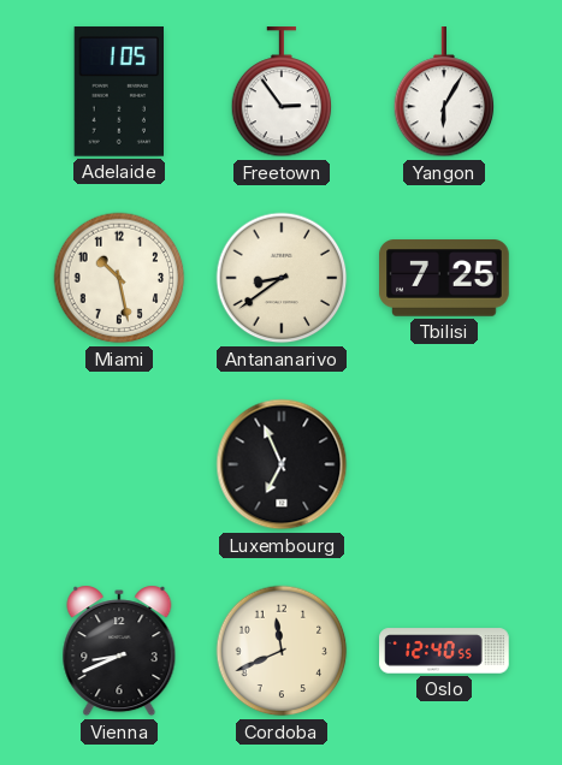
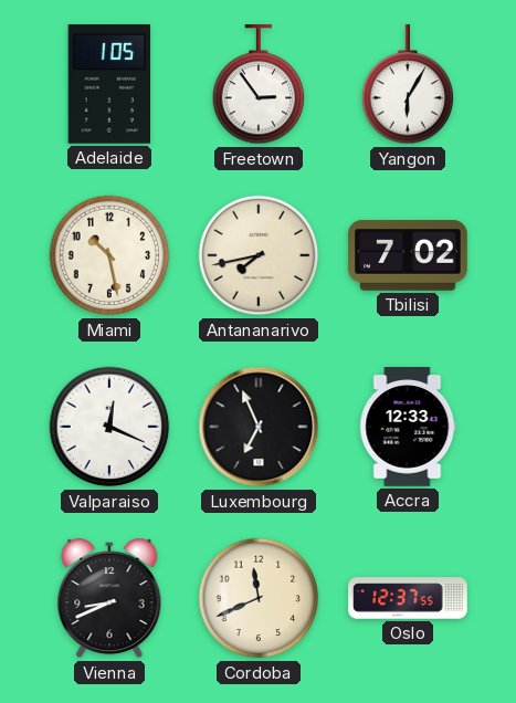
Antananarivo: 8:39 -> 7:43
Tbilisi: 7:25 -> 7:02
Valparaiso: none -> 12:19
Accra: none -> 12:33
Oslo: 12:40 -> 12:37
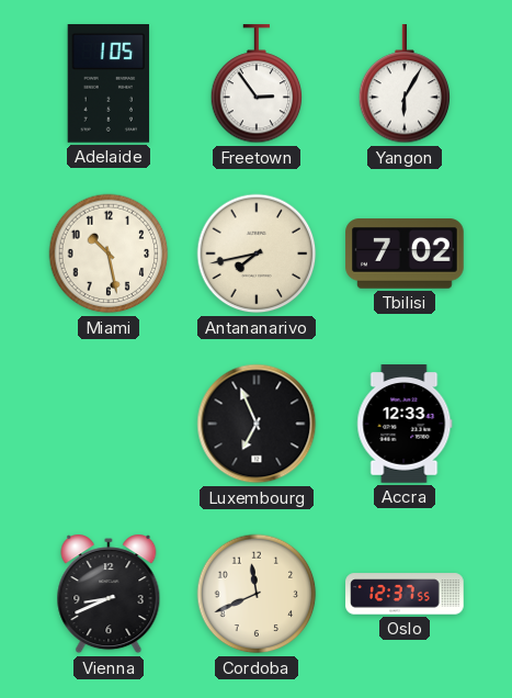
Valparaiso: 12:19 -> none
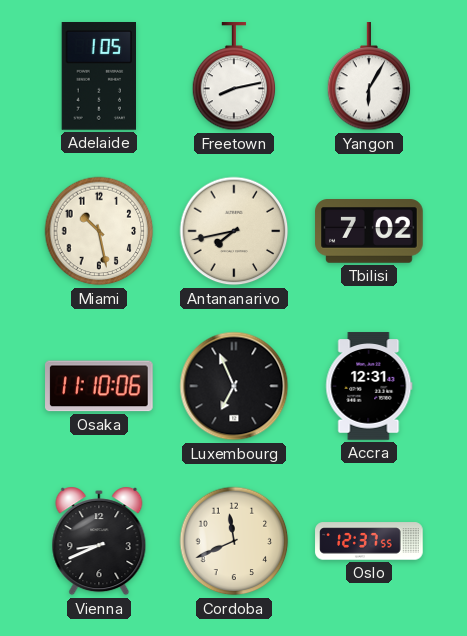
Freetown: 2:54 -> 8:13
Osaka: none -> 11:10
Accra: 12:33 -> 12:31
